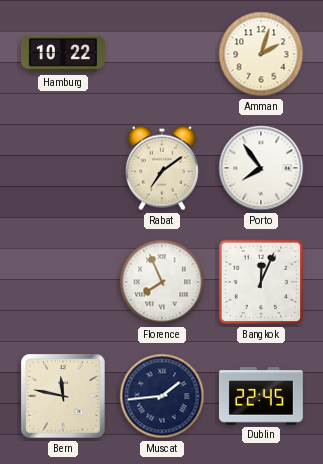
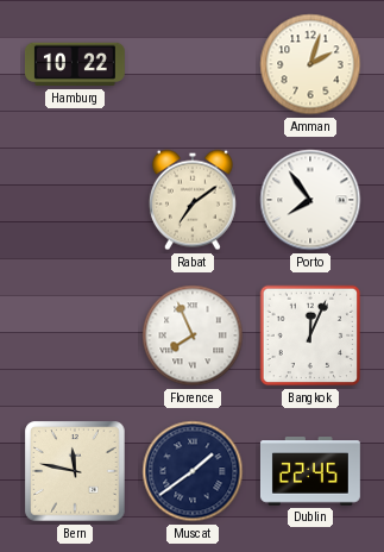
Muscat: 1:44 -> 1:39
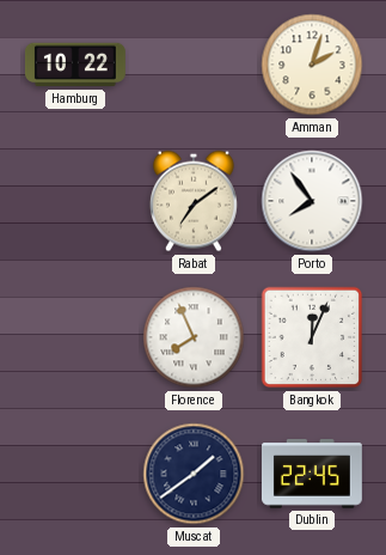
Bern: 11:47 -> none
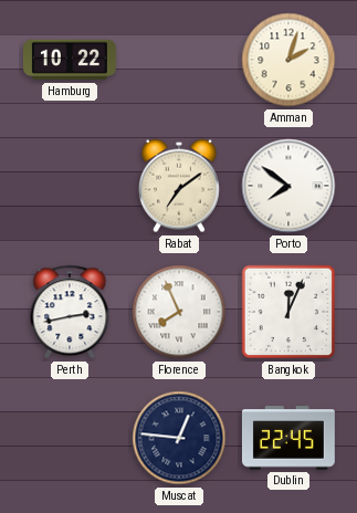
Porto: 7:54 -> 7:51
Perth: none -> 2:43
Muscat: 1:39 -> 12:46
